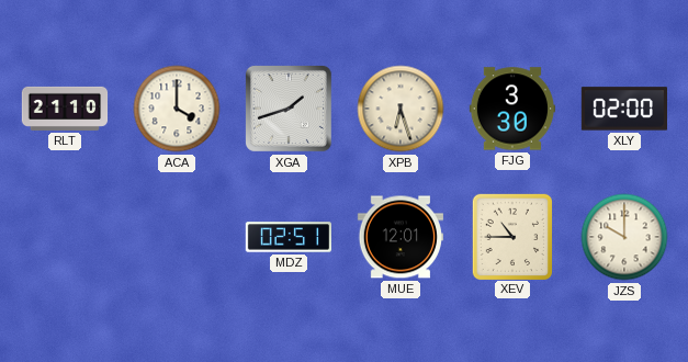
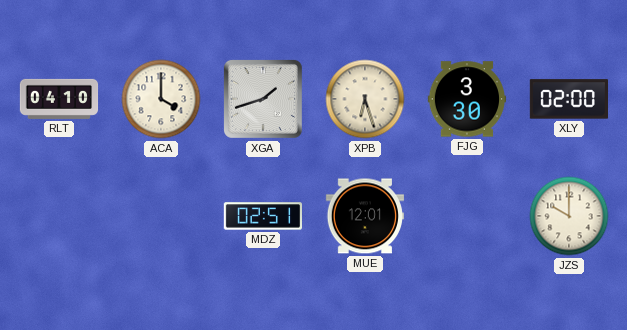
RLT: 21:10 -> 04:10
XEV: 10:45 -> none
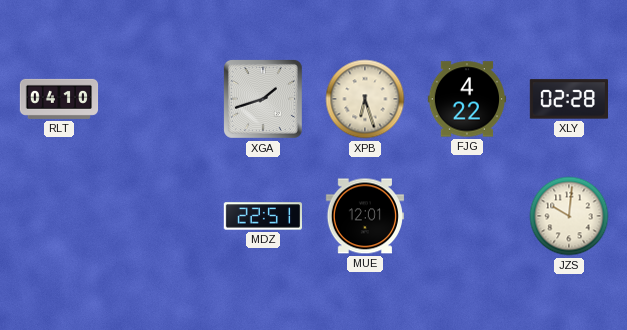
ACA: 4:00 -> none
FJG: 3:30 -> 4:22
XLY: 02:00 -> 02:28
MDZ: 02:51 -> 22:51
JZS: 10:00 -> 10:01
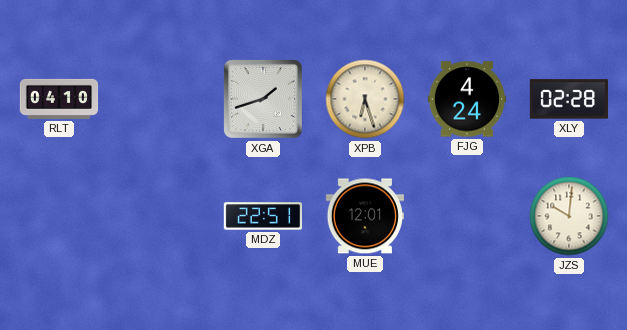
FJG: 4:22 -> 4:24
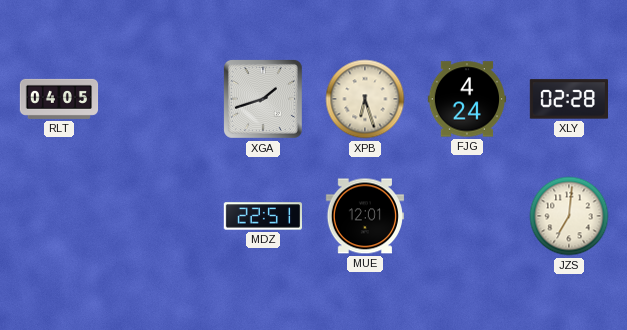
RLT: 04:10 -> 04:05
JZS: 10:01 -> 7:01
